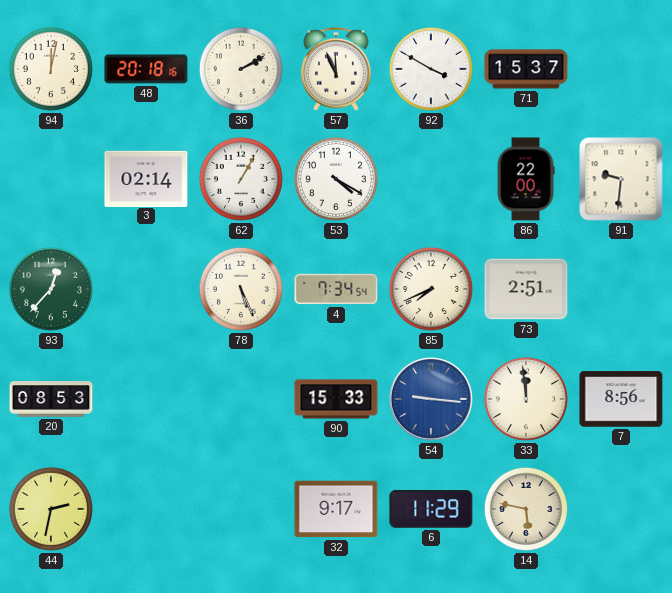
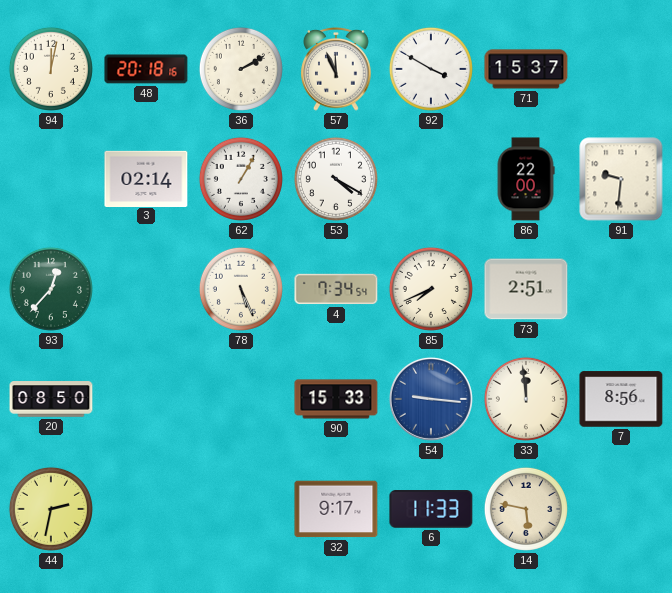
20: 08:53 -> 08:50
6: 11:29 -> 11:33
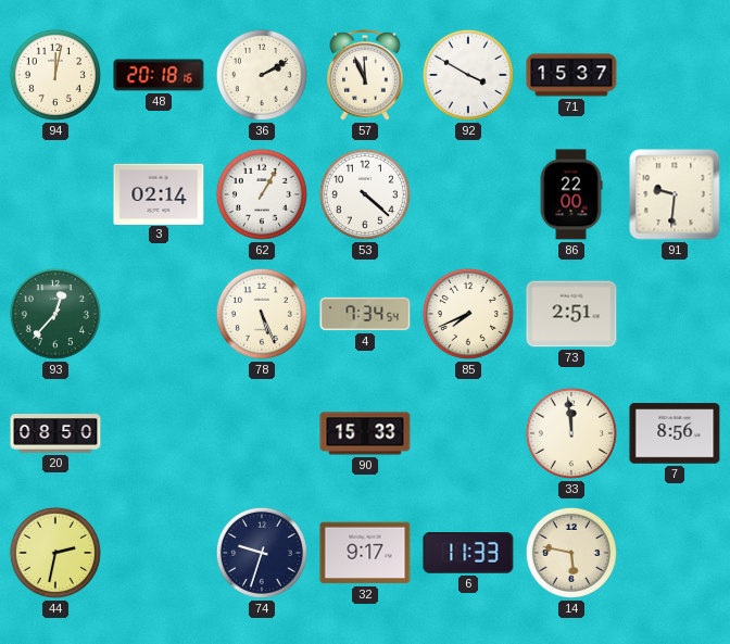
53: 4:20 -> 4:22
54: 9:16 -> none
74: none -> 9:33
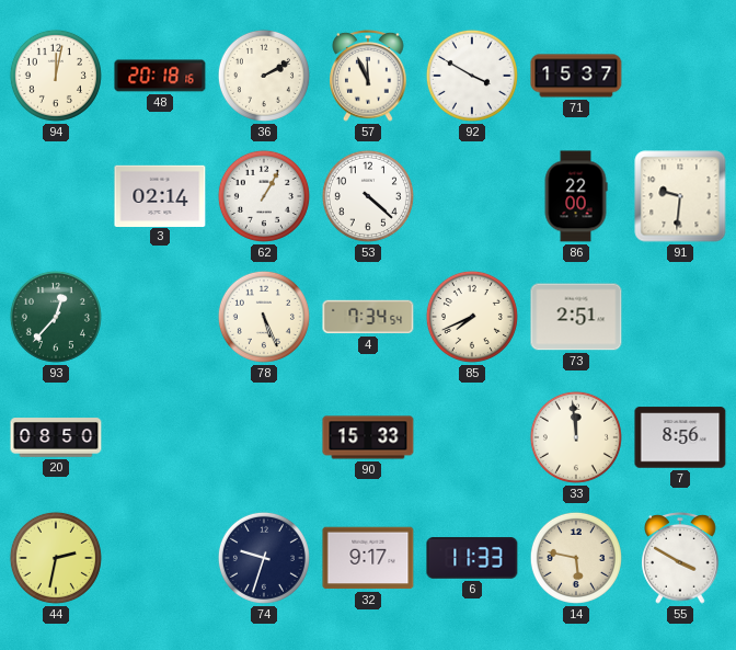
55: none -> 3:50
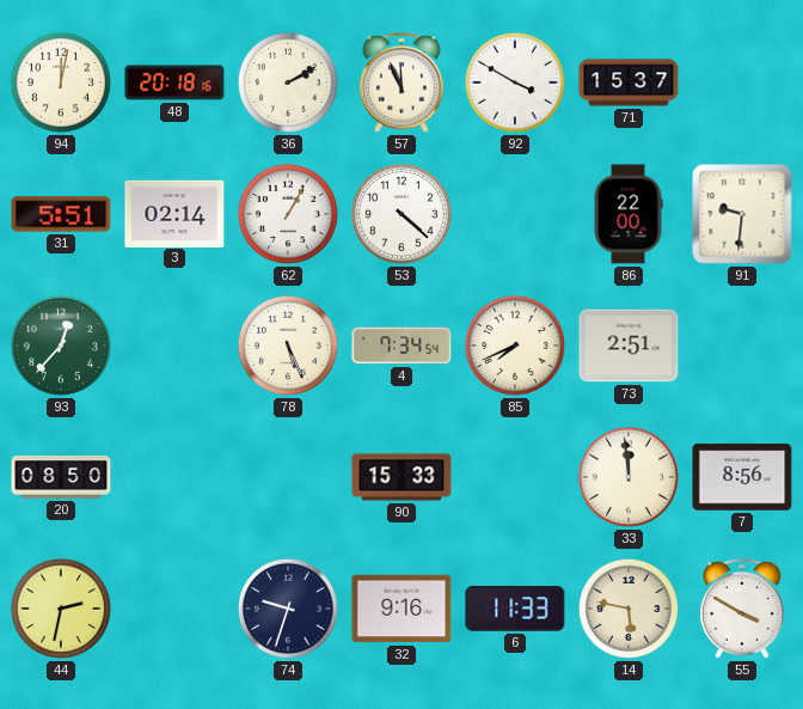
31: none -> 5:51
32: 9:17 -> 9:16
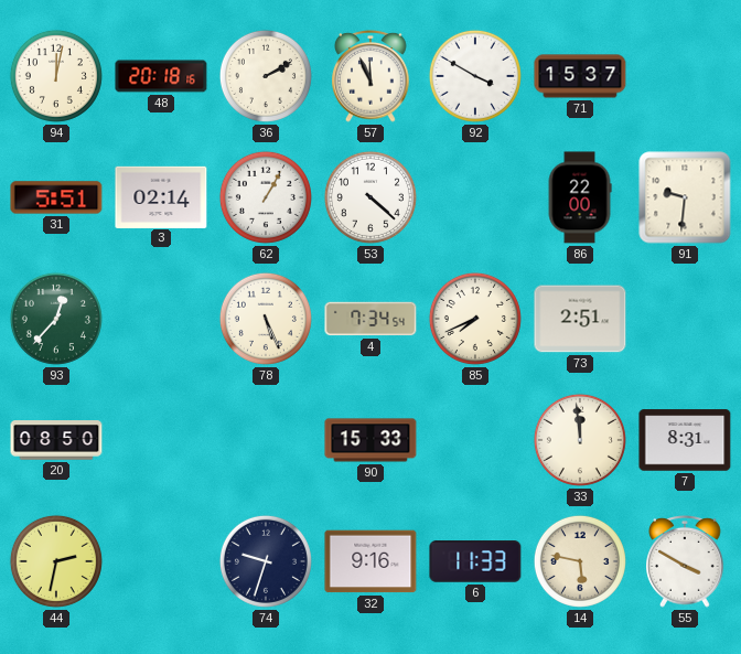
7: 8:56 -> 8:31
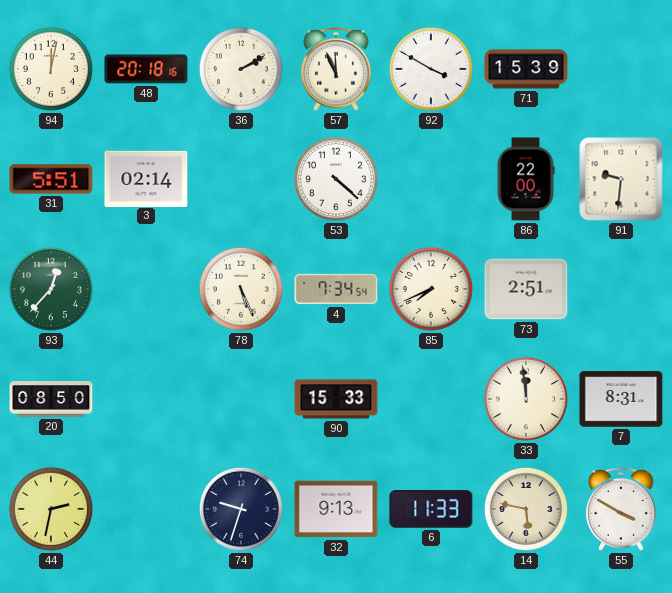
71: 15:37 -> 15:39
62: 1:05 -> none
32: 9:16 -> 9:13
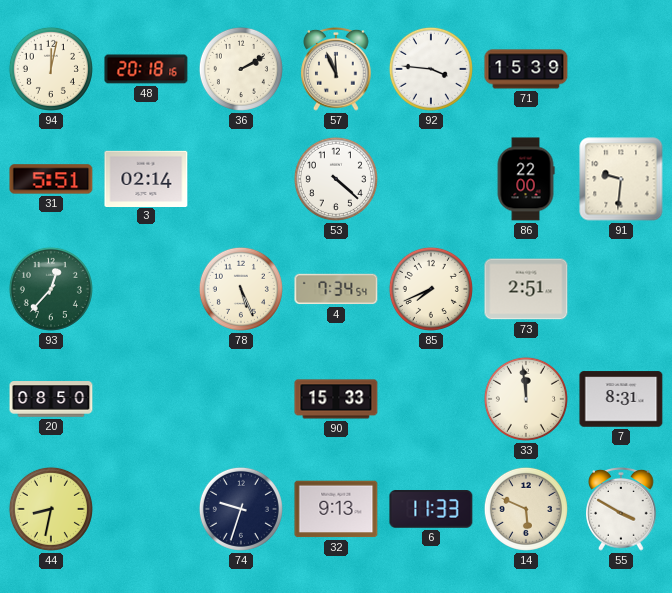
92: 3:50 -> 3:46
44: 2:32 -> 8:32
14: 5:47 -> 5:49
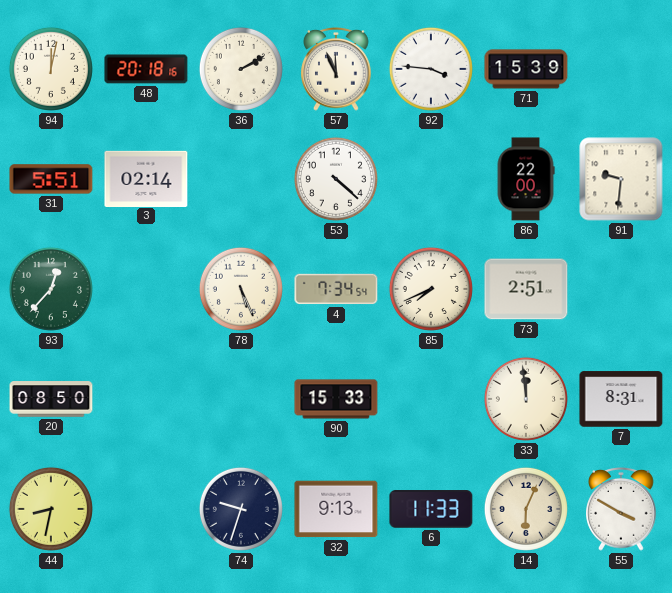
14: 5:49 -> 6:04
